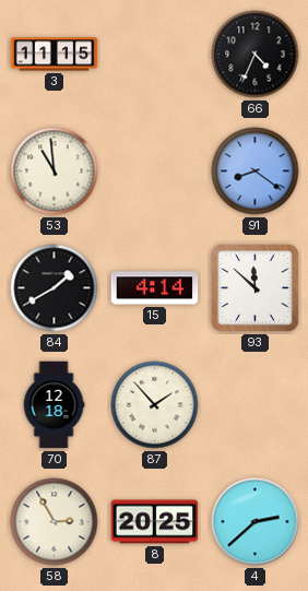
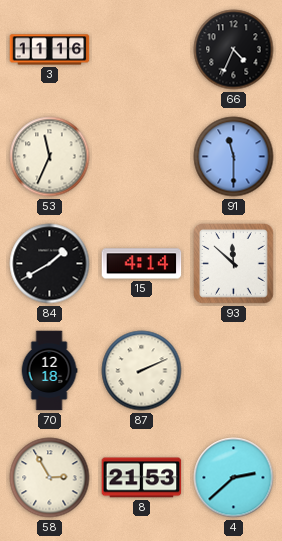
3: 11:15 -> 11:16
53: 10:59 -> 11:34
91: 8:21 -> 11:30
87: 1:53 -> 2:11
8: 20:25 -> 21:53
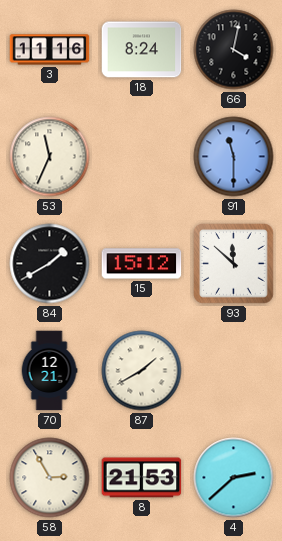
18: none -> 8:24
66: 4:34 -> 4:02
15: 4:14 -> 15:12
70: 12:18 -> 12:21
87: 2:11 -> 1:40
